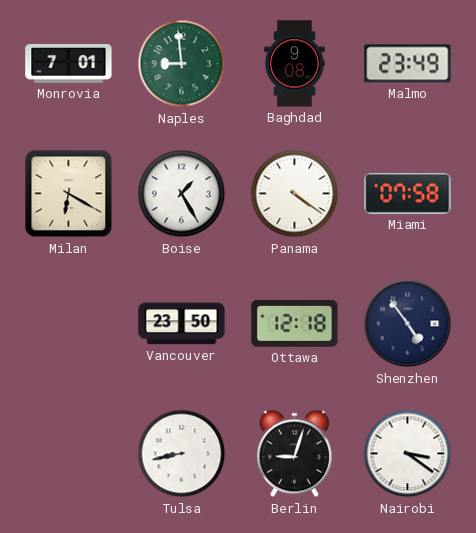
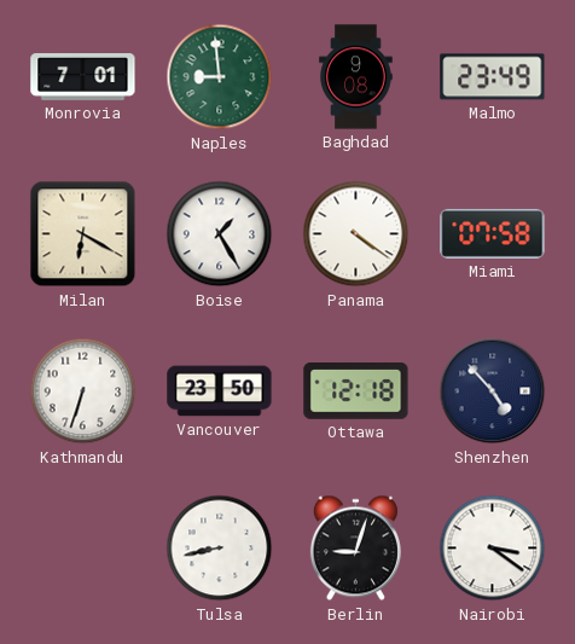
Kathmandu: none -> 6:33
Shenzhen: 4:54 -> 4:53
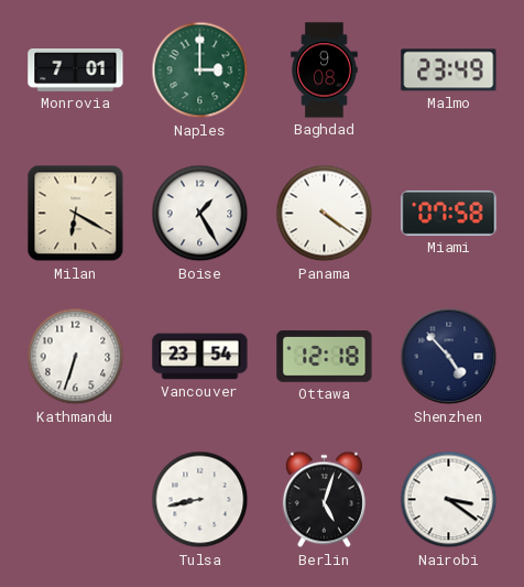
Naples: 8:59 -> 3:00
Vancouver: 23:50 -> 23:54
Berlin: 9:03 -> 5:03
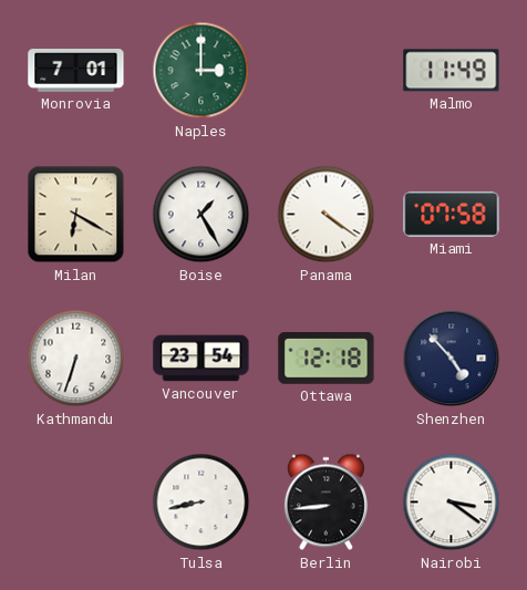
Baghdad: 9:08 -> none
Malmo: 23:49 -> 11:49
Berlin: 5:03 -> 8:44
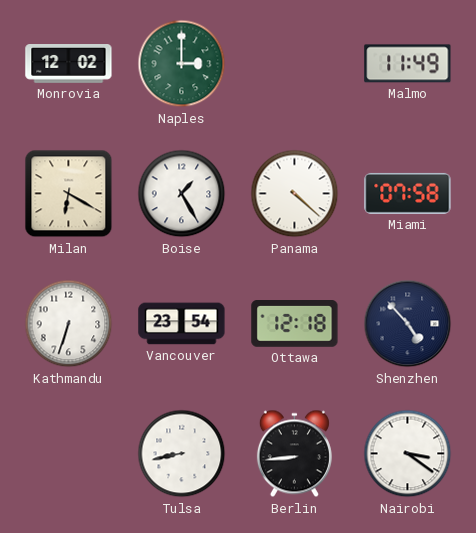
Monrovia: 7:01 -> 12:02
Panama: 4:21 -> 4:22
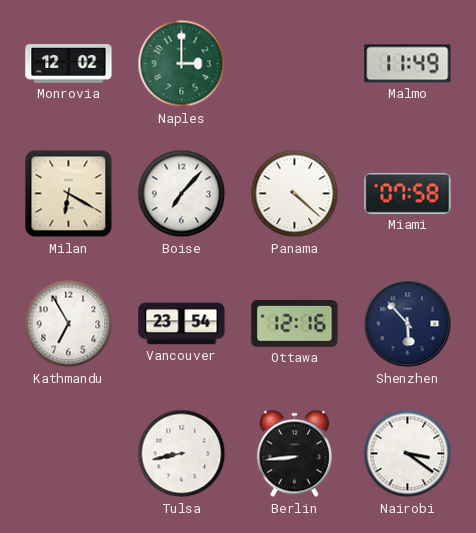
Boise: 1:25 -> 7:07
Kathmandu: 6:33 -> 6:55
Ottawa: 12:18 -> 12:16
Shenzhen: 4:53 -> 5:53
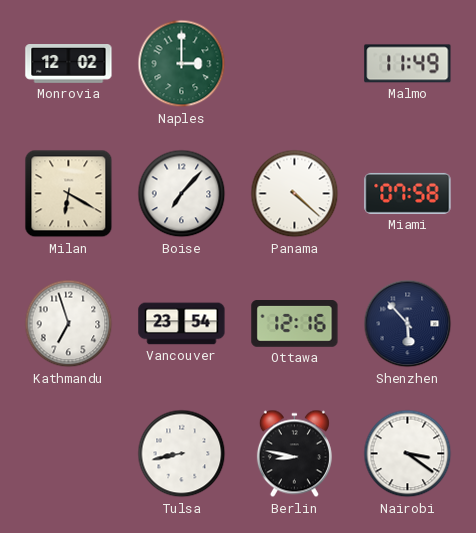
Kathmandu: 6:55 -> 6:57
Berlin: 8:44 -> 8:47
